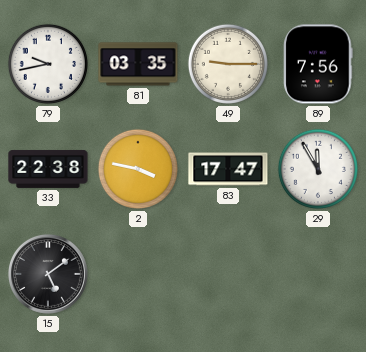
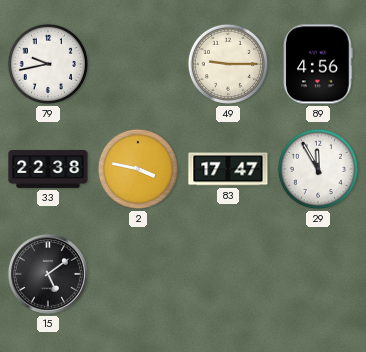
81: 03:35 -> none
89: 7:56 -> 4:56
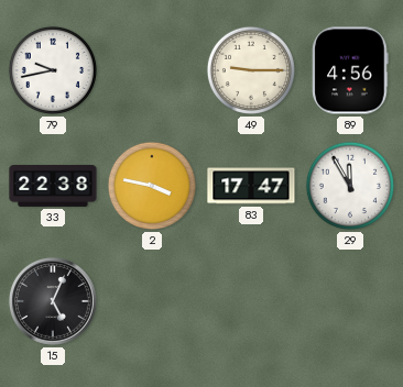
15: 5:09 -> 5:04
